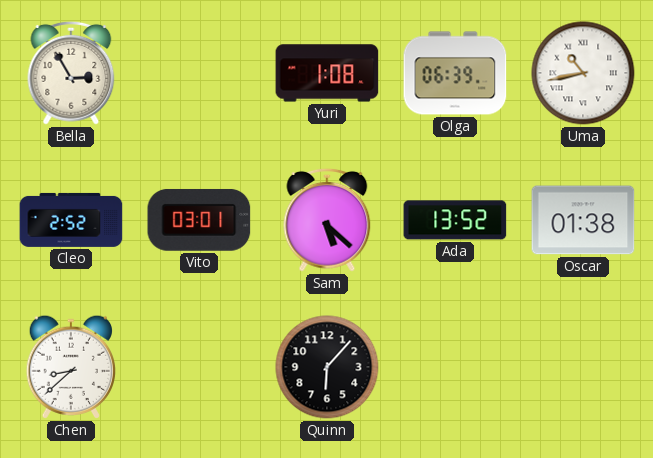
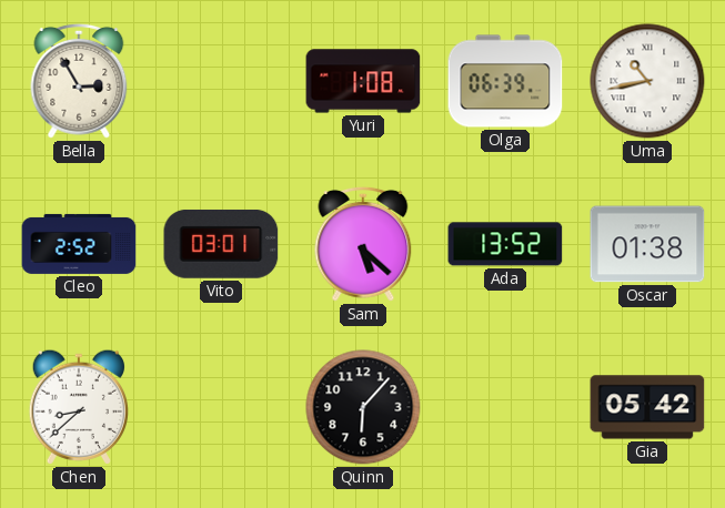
Gia: none -> 05:42
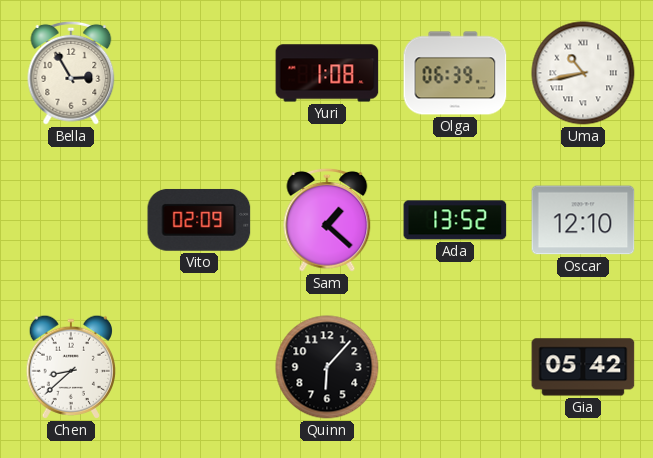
Cleo: 2:52 -> none
Vito: 03:01 -> 02:09
Sam: 5:22 -> 1:22
Oscar: 01:38 -> 12:10
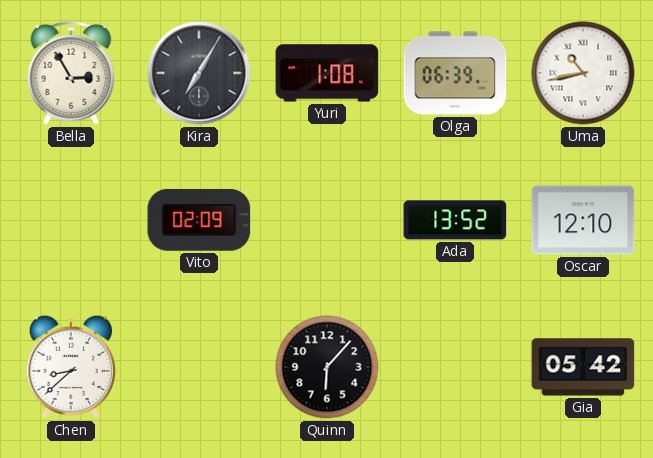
Kira: none -> 7:05
Sam: 1:22 -> none
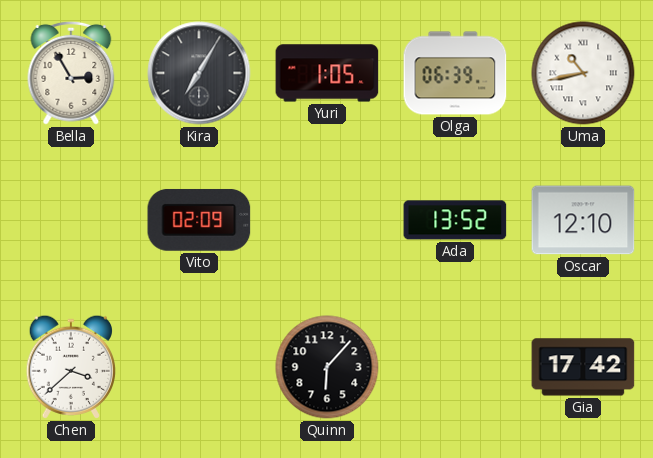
Yuri: 1:08 -> 1:05
Chen: 8:38 -> 3:38
Gia: 05:42 -> 17:42
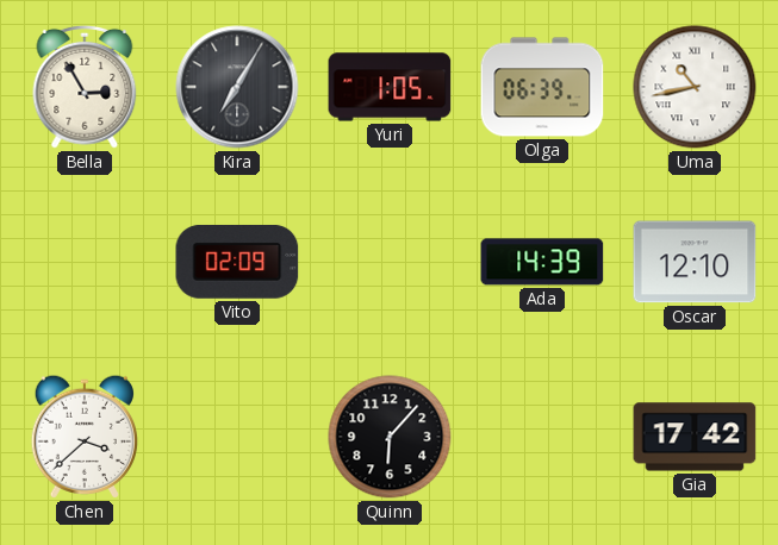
Ada: 13:52 -> 14:39
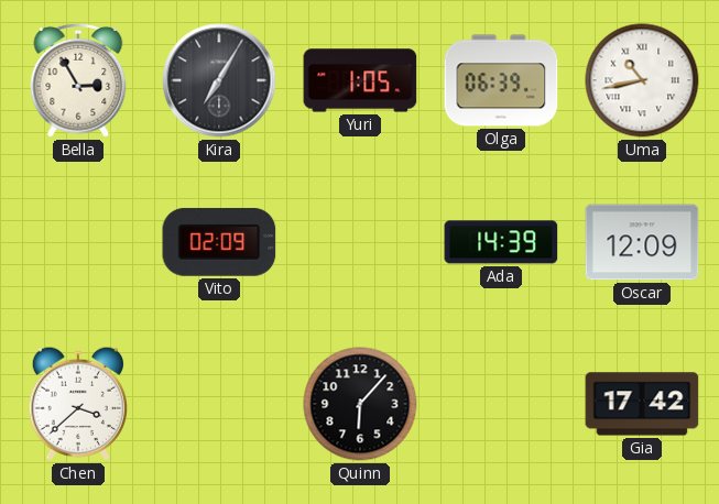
Oscar: 12:10 -> 12:09
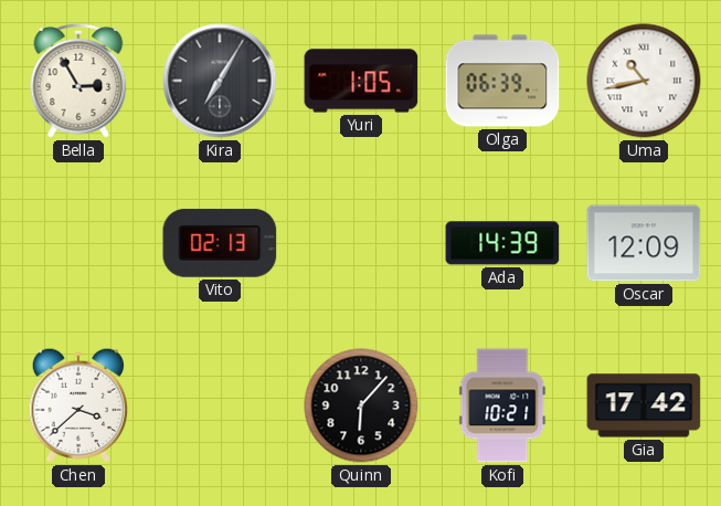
Vito: 02:09 -> 02:13
Kofi: none -> 10:21
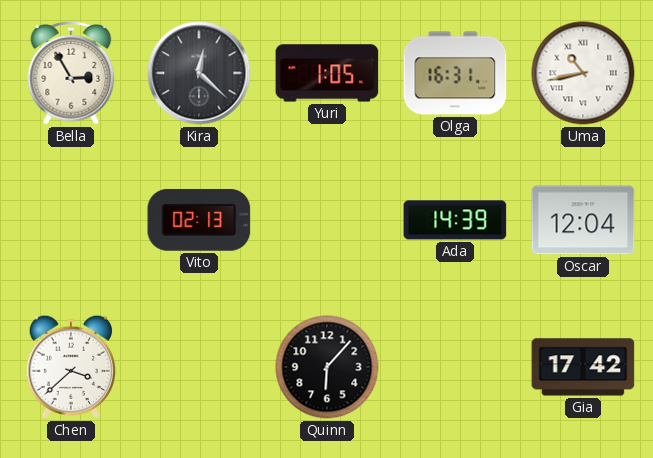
Kira: 7:05 -> 12:22
Olga: 06:39 -> 16:31
Oscar: 12:09 -> 12:04
Kofi: 10:21 -> none
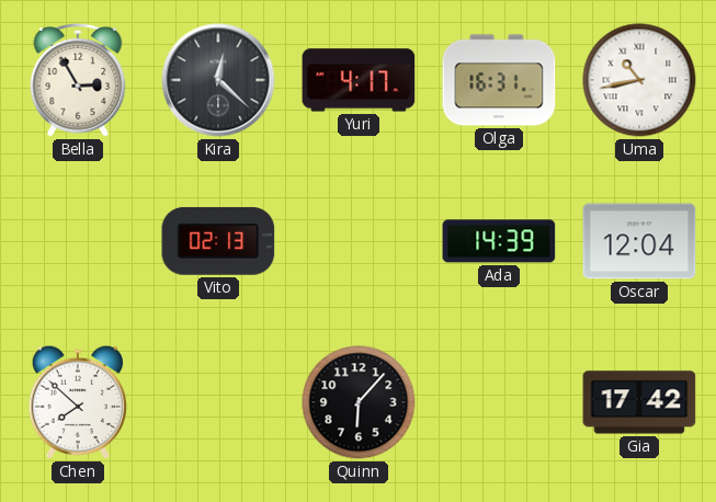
Yuri: 1:05 -> 4:17
Chen: 3:38 -> 7:52
